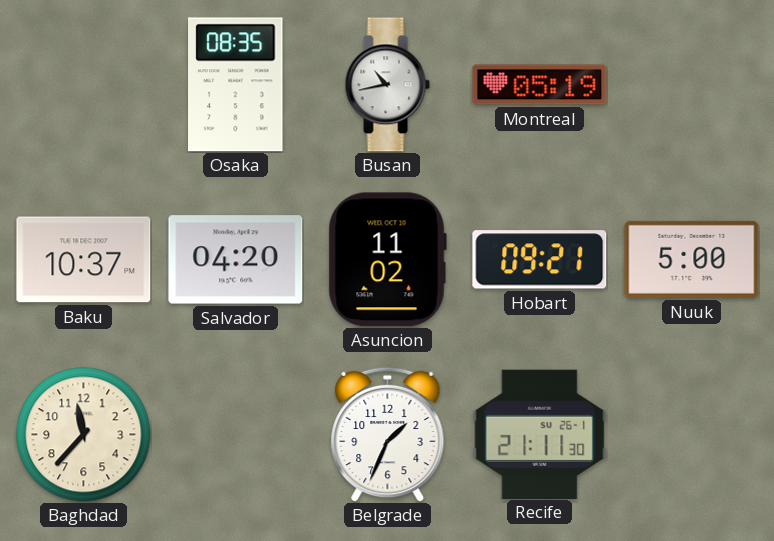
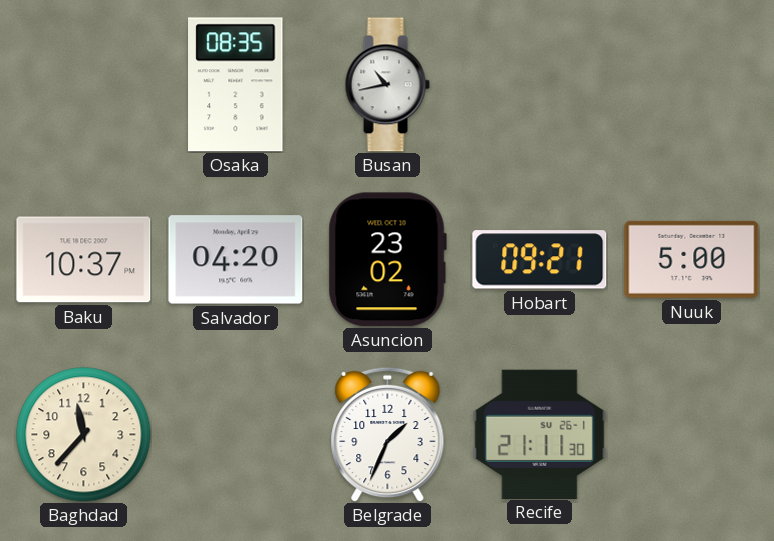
Montreal: 05:19 -> none
Asuncion: 11:02 -> 23:02
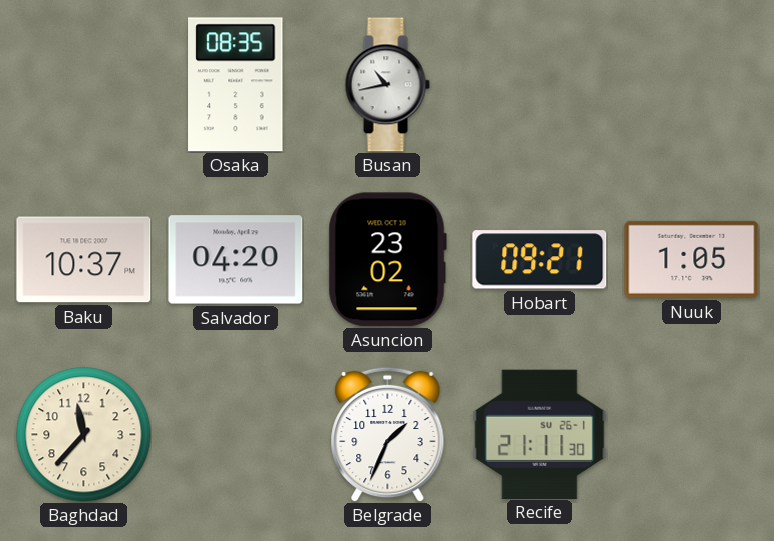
Nuuk: 5:00 -> 1:05
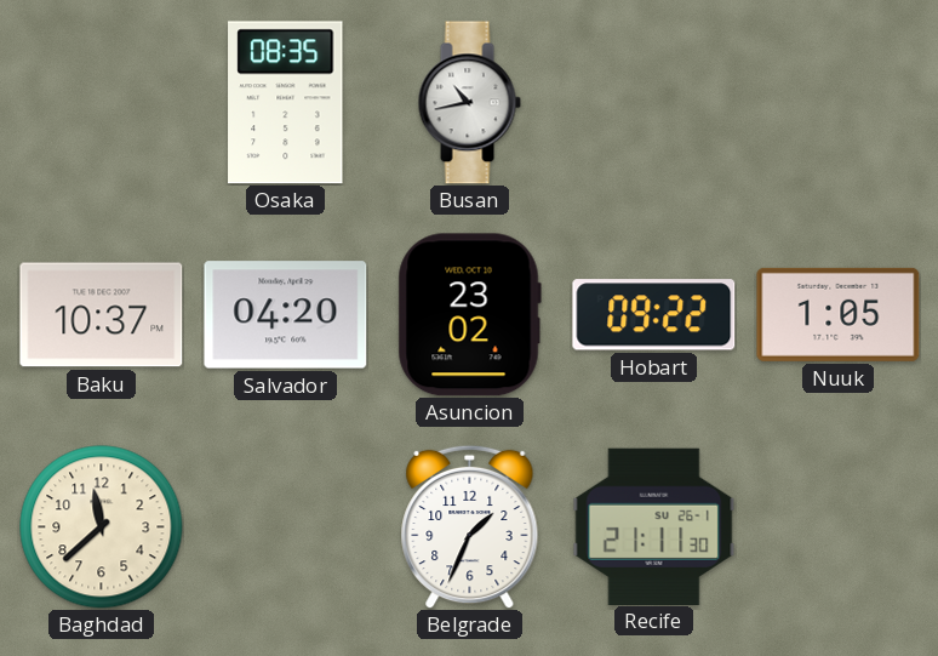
Hobart: 09:21 -> 09:22
Baghdad: 11:37 -> 11:38
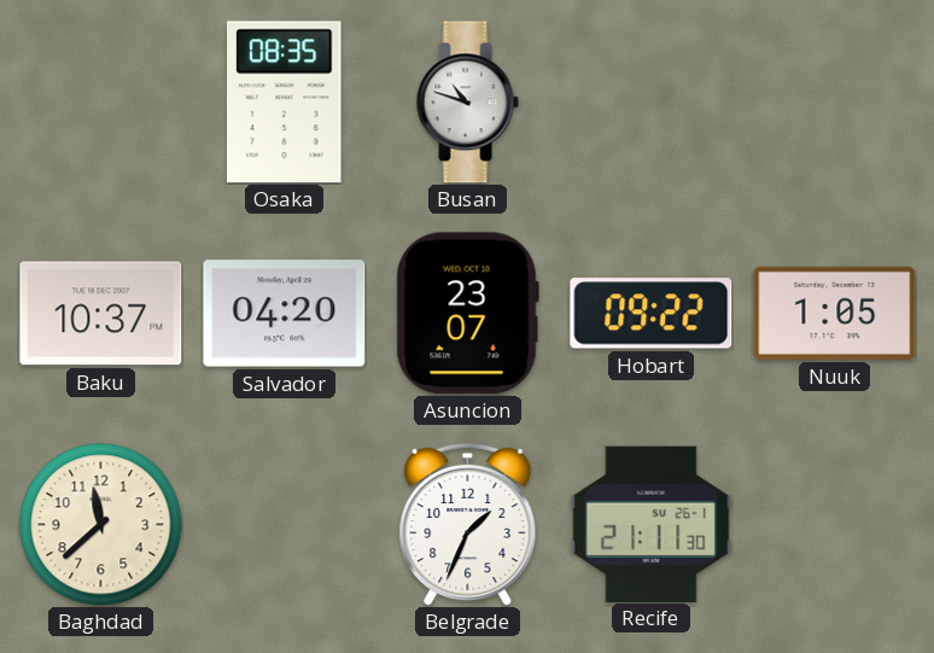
Busan: 10:43 -> 10:48
Asuncion: 23:02 -> 23:07
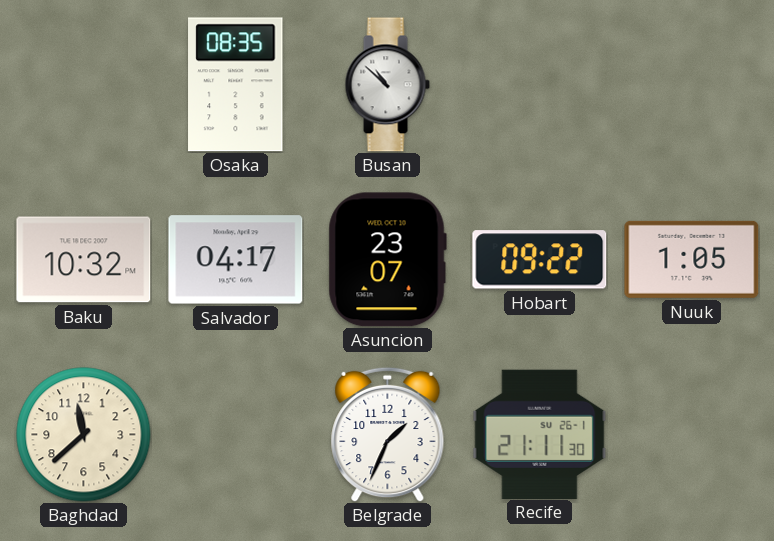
Busan: 10:48 -> 10:52
Baku: 10:37 -> 10:32
Salvador: 04:20 -> 04:17
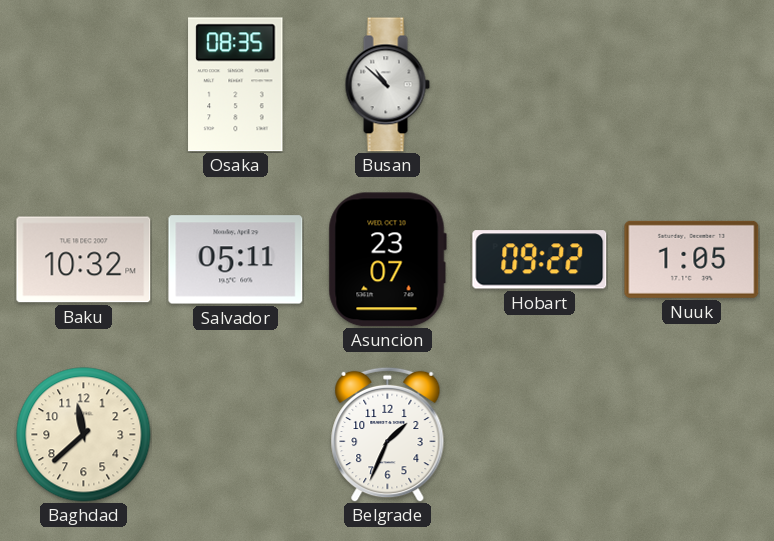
Salvador: 04:17 -> 05:11
Recife: 21:11 -> none
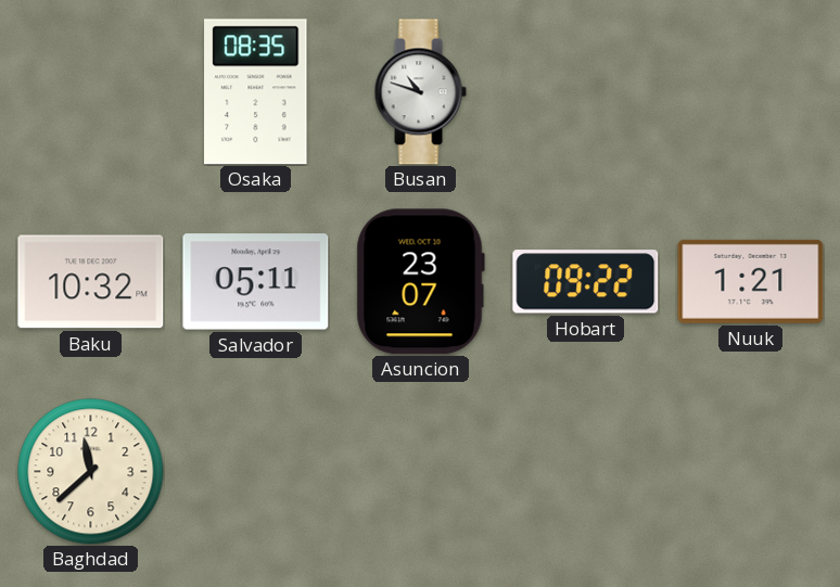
Busan: 10:52 -> 10:48
Nuuk: 1:05 -> 1:21
Belgrade: 1:34 -> none
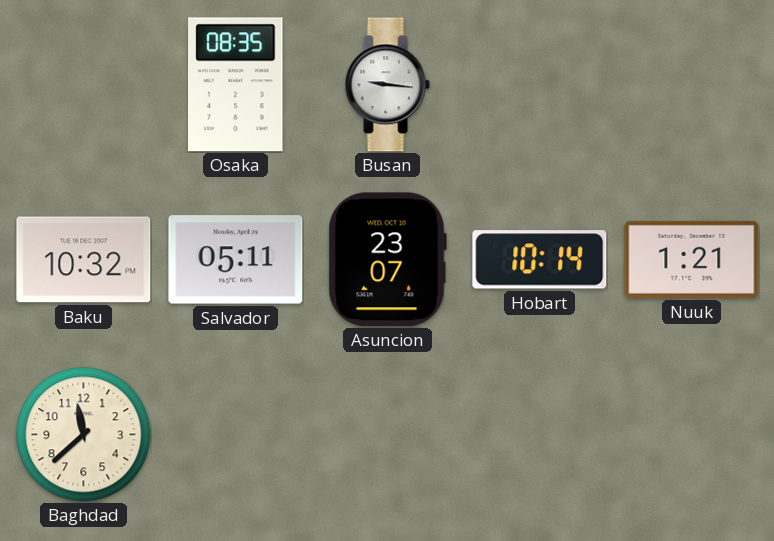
Busan: 10:48 -> 9:16
Hobart: 09:22 -> 10:14
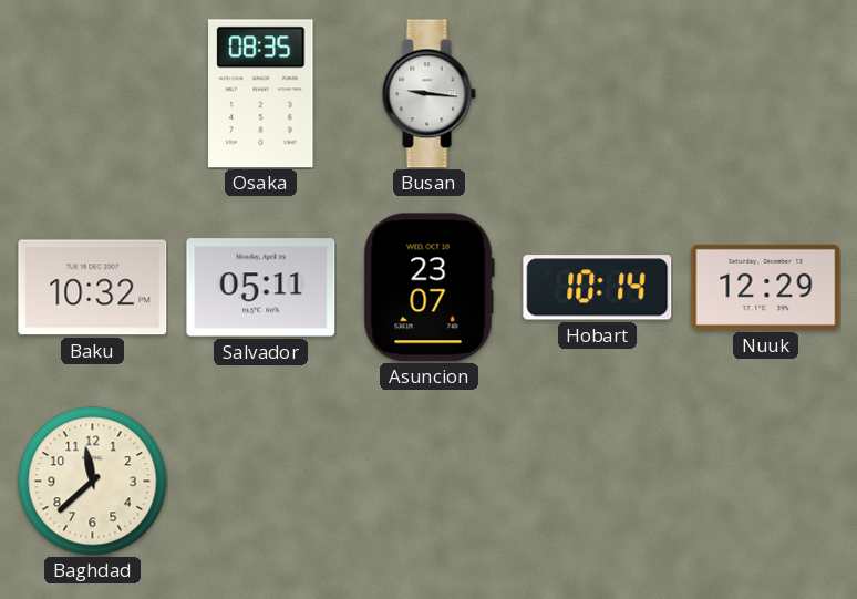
Nuuk: 1:21 -> 12:29
